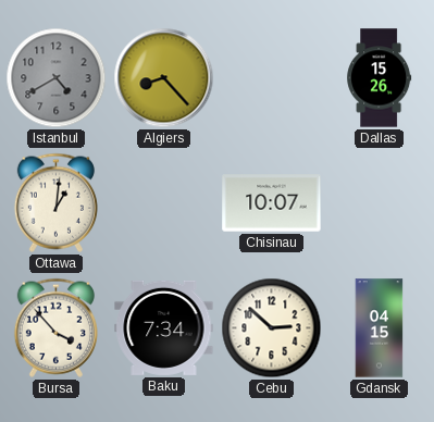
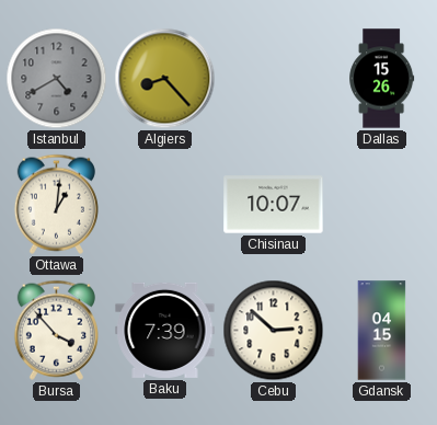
Baku: 7:34 -> 7:39
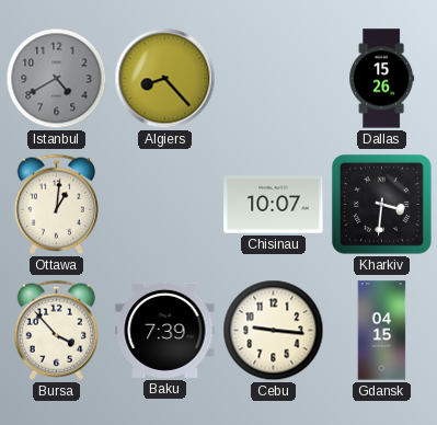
Kharkiv: none -> 3:31
Cebu: 2:52 -> 9:16
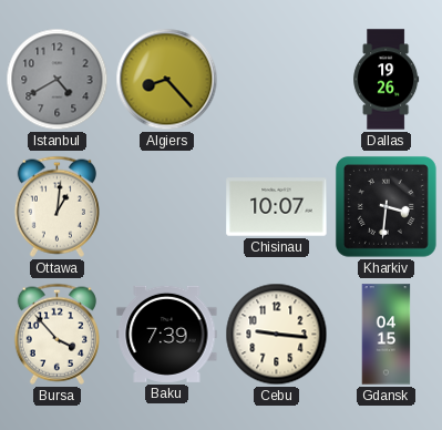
Dallas: 15:26 -> 19:26
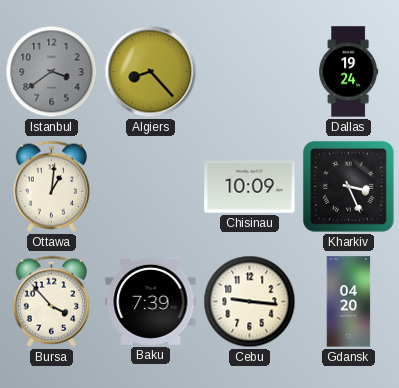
Istanbul: 4:40 -> 3:39
Dallas: 19:26 -> 19:24
Chisinau: 10:07 -> 10:09
Kharkiv: 3:31 -> 3:26
Gdansk: 04:15 -> 04:20
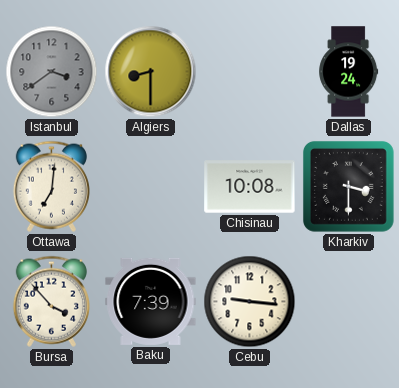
Algiers: 8:23 -> 8:30
Ottawa: 1:01 -> 7:01
Chisinau: 10:09 -> 10:08
Kharkiv: 3:26 -> 3:30
Gdansk: 04:20 -> none
